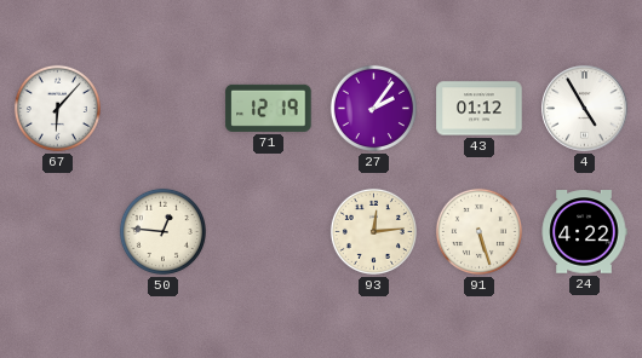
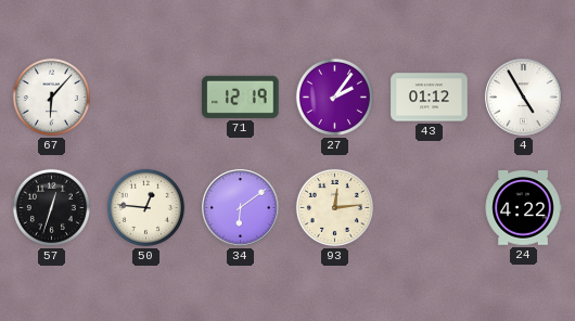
57: none -> 12:33
34: none -> 6:09
91: 5:27 -> none
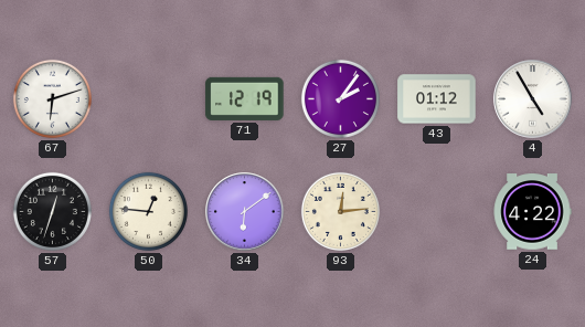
67: 6:07 -> 6:12
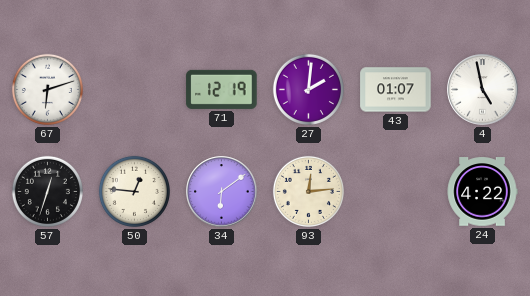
27: 2:06 -> 2:01
43: 01:12 -> 01:07
4: 4:55 -> 4:58
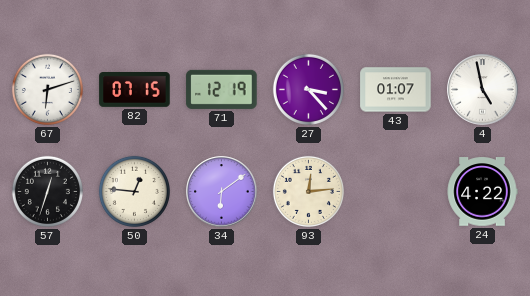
82: none -> 07:15
27: 2:01 -> 3:23
